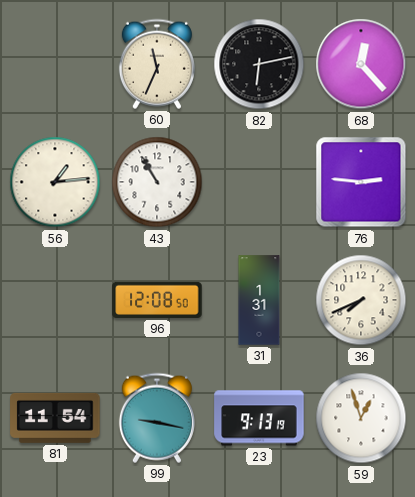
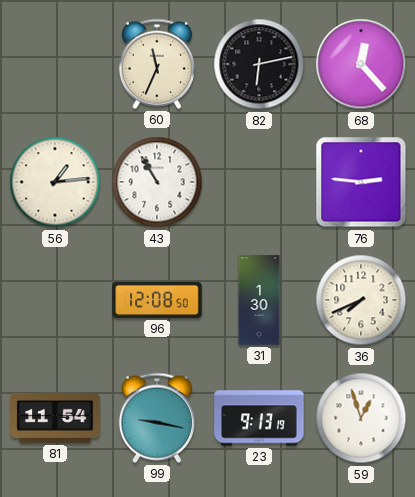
31: 1:31 -> 1:30
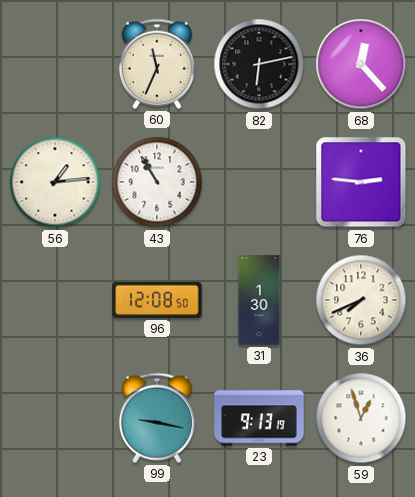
81: 11:54 -> none
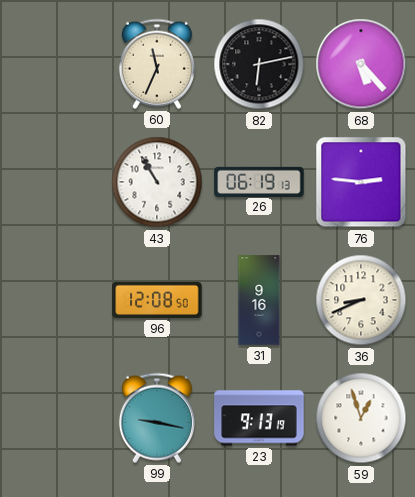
68: 12:23 -> 5:23
56: 1:14 -> none
26: none -> 06:19
31: 1:30 -> 9:16
36: 7:41 -> 8:41
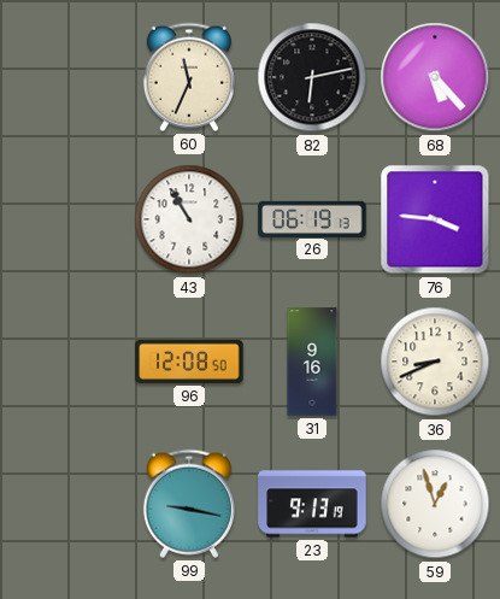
76: 2:46 -> 3:46
